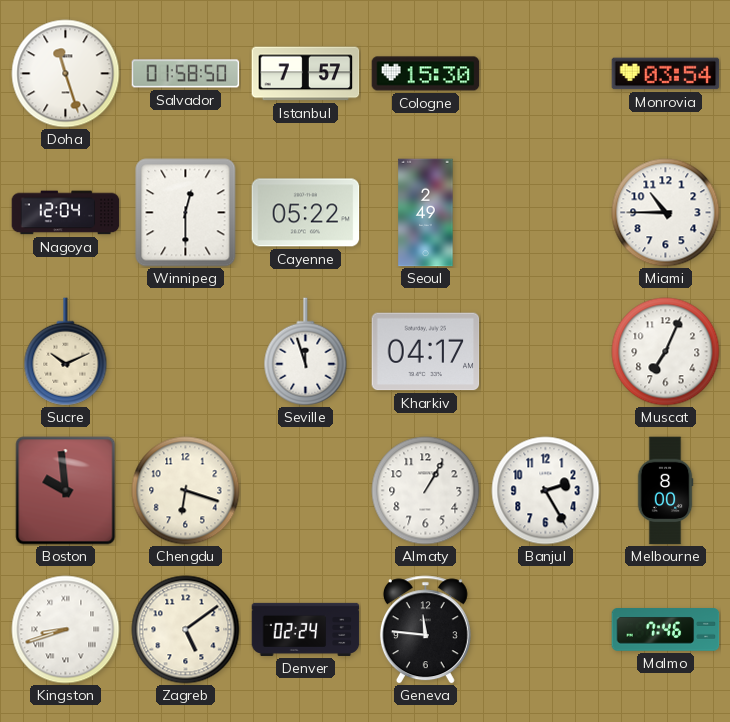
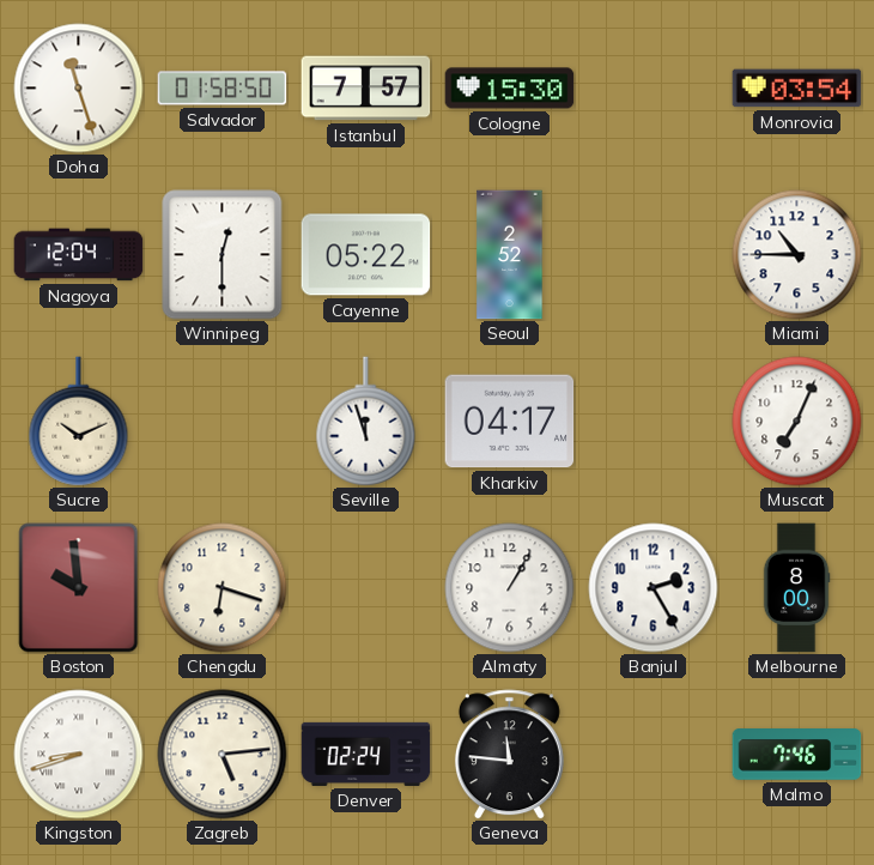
Seoul: 2:49 -> 2:52
Zagreb: 5:09 -> 5:14
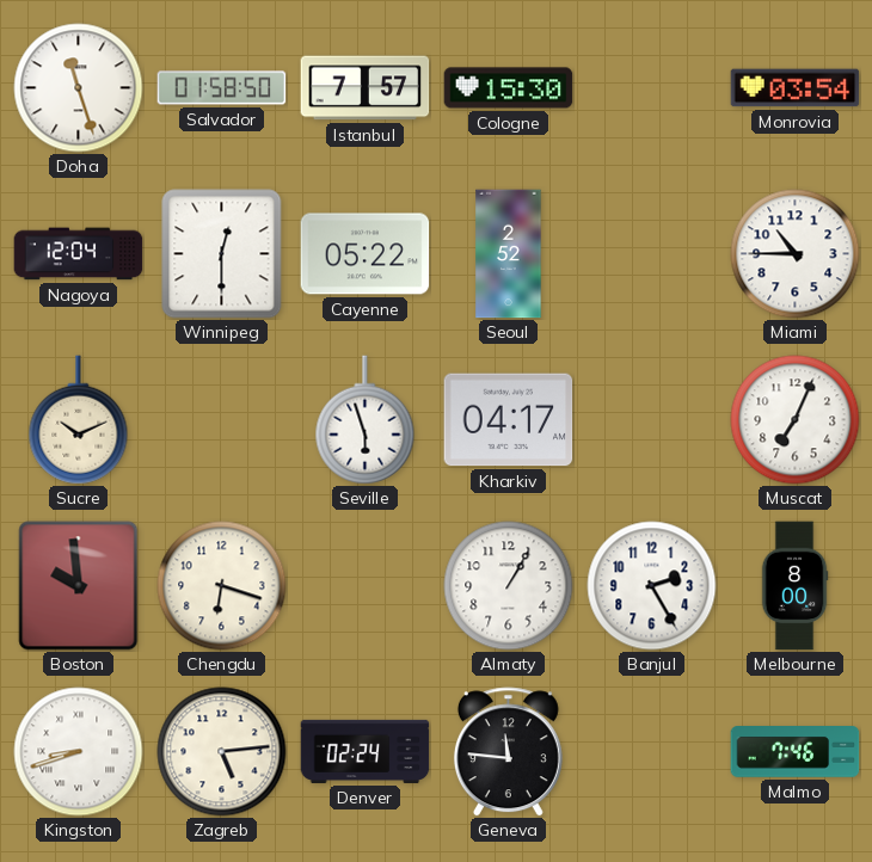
Seville: 11:57 -> 5:57
